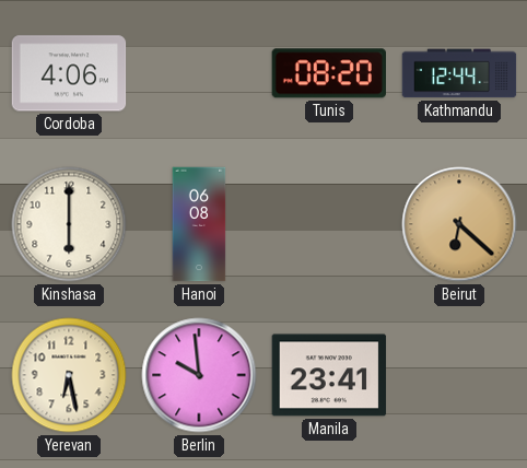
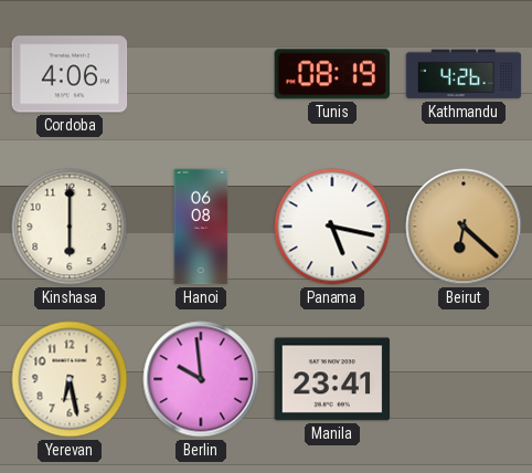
Tunis: 08:20 -> 08:19
Kathmandu: 12:44 -> 4:26
Panama: none -> 5:17
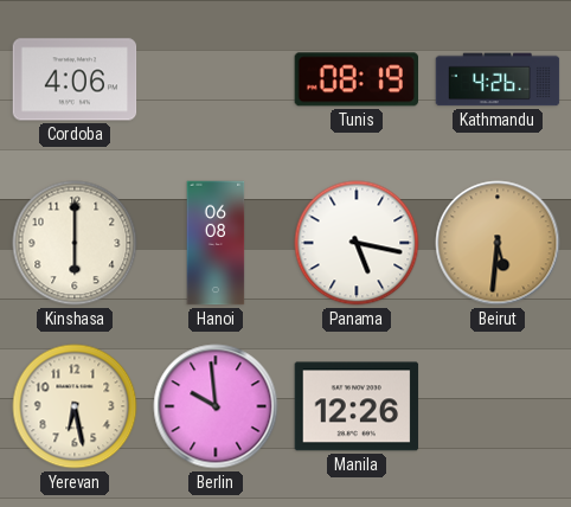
Beirut: 6:22 -> 5:31
Manila: 23:41 -> 12:26
